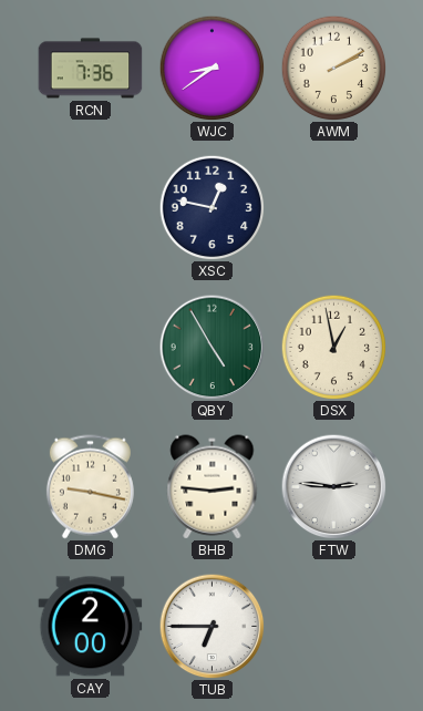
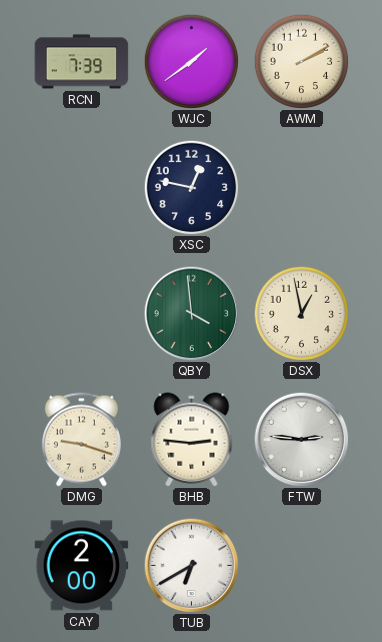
RCN: 7:36 -> 7:39
WJC: 8:39 -> 1:39
QBY: 4:55 -> 3:59
DMG: 9:17 -> 9:18
TUB: 6:45 -> 6:40
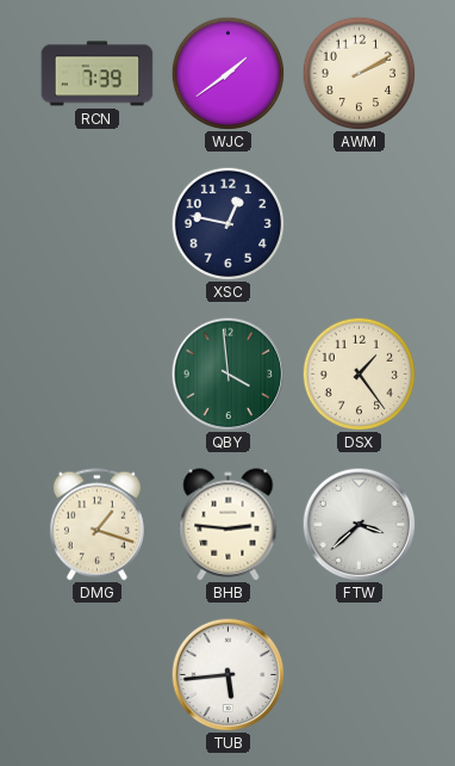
DSX: 12:58 -> 1:24
DMG: 9:18 -> 1:18
FTW: 2:46 -> 3:38
CAY: 2:00 -> none
TUB: 6:40 -> 5:44
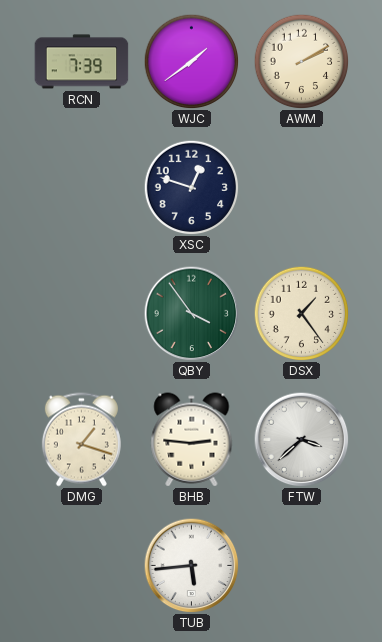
XSC: 12:47 -> 12:48
QBY: 3:59 -> 3:54
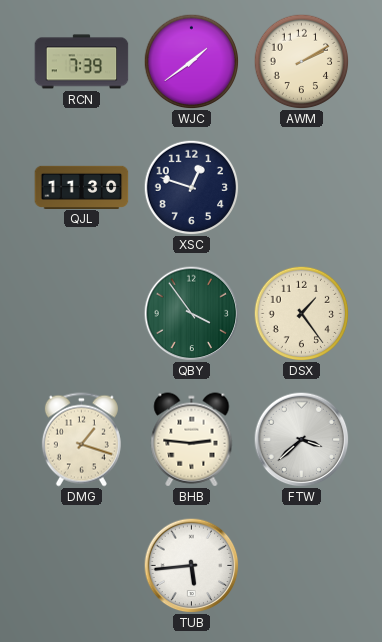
QJL: none -> 11:30
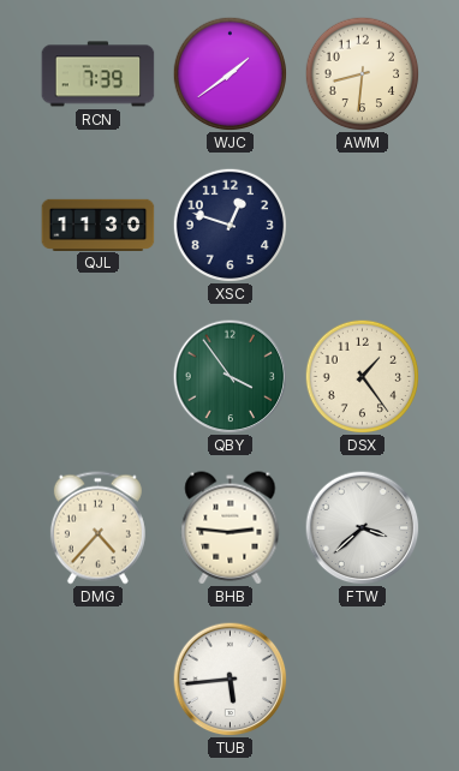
AWM: 2:10 -> 8:31
DMG: 1:18 -> 4:37
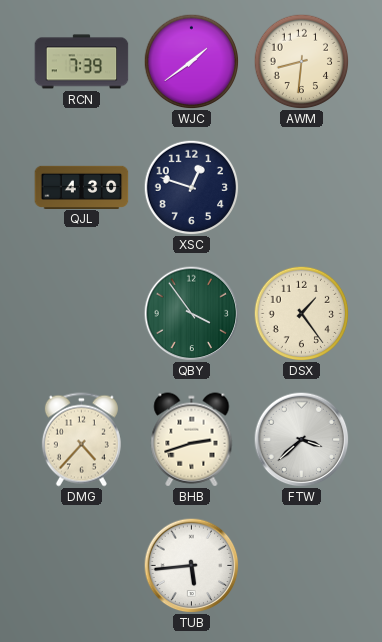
QJL: 11:30 -> 4:30
BHB: 2:46 -> 2:42
